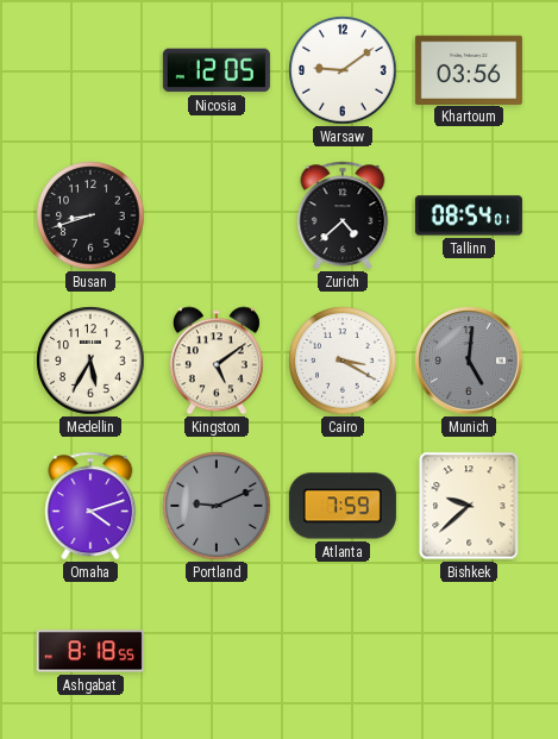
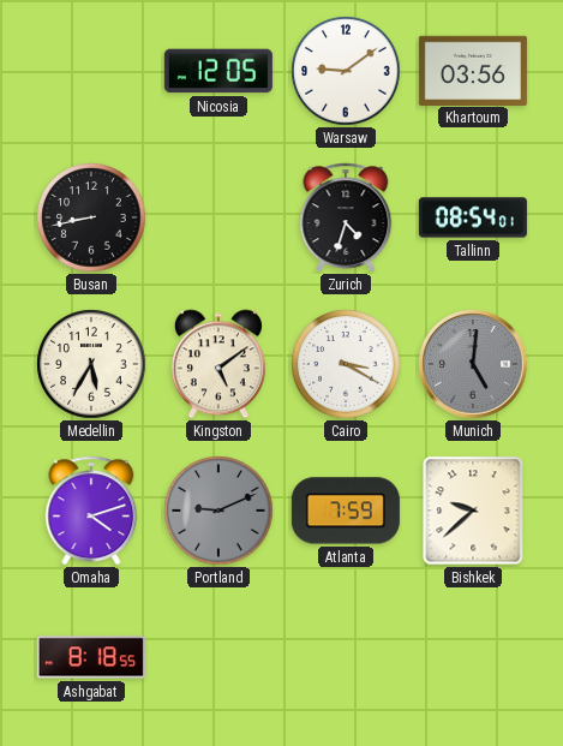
Busan: 8:42 -> 8:43
Zurich: 4:38 -> 4:33
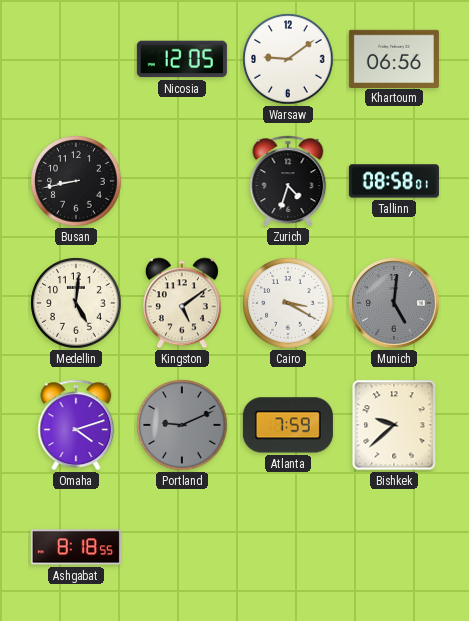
Khartoum: 03:56 -> 06:56
Tallinn: 08:54 -> 08:58
Medellin: 5:35 -> 5:01
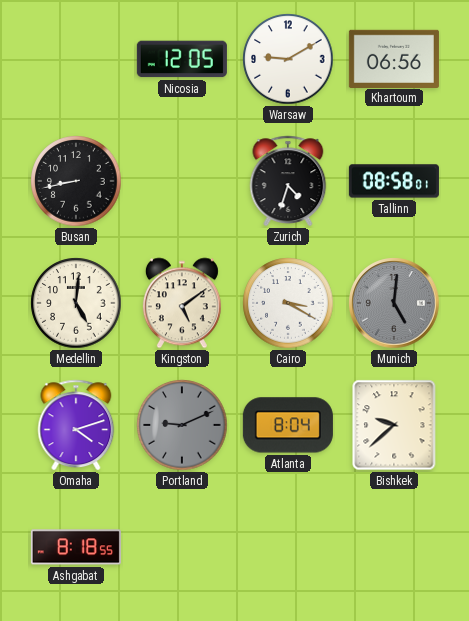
Warsaw: 9:09 -> 9:10
Atlanta: 7:59 -> 8:04
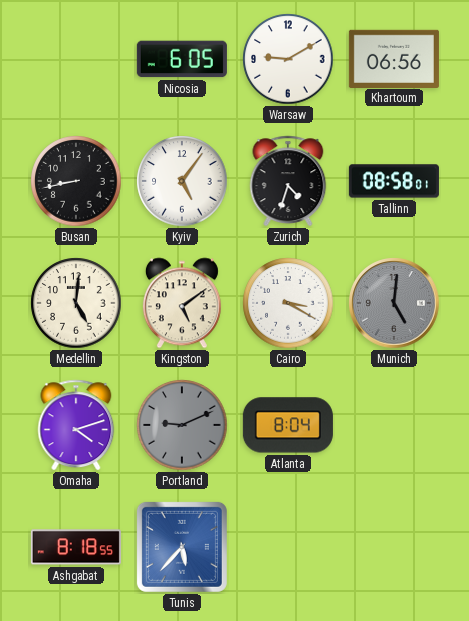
Nicosia: 12:05 -> 6:05
Kyiv: none -> 5:06
Bishkek: 9:38 -> none
Tunis: none -> 5:37
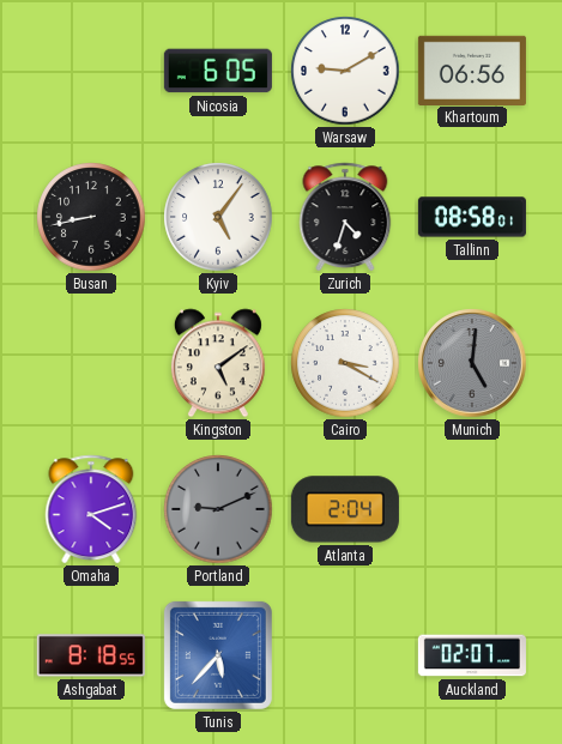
Medellin: 5:01 -> none
Atlanta: 8:04 -> 2:04
Auckland: none -> 02:07
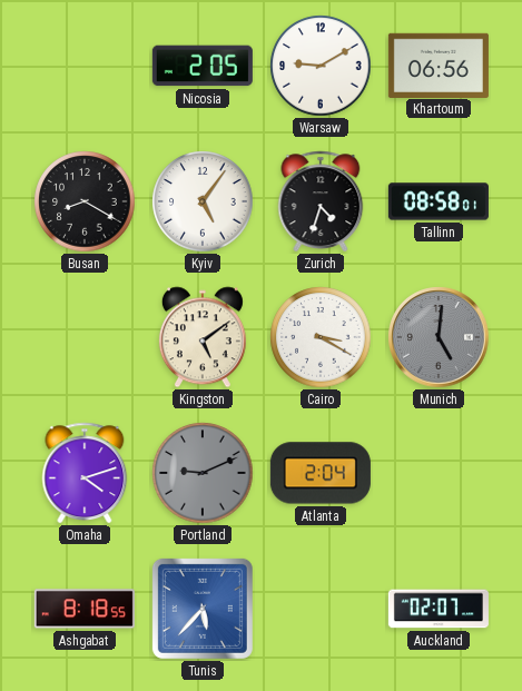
Nicosia: 6:05 -> 2:05
Busan: 8:43 -> 8:20
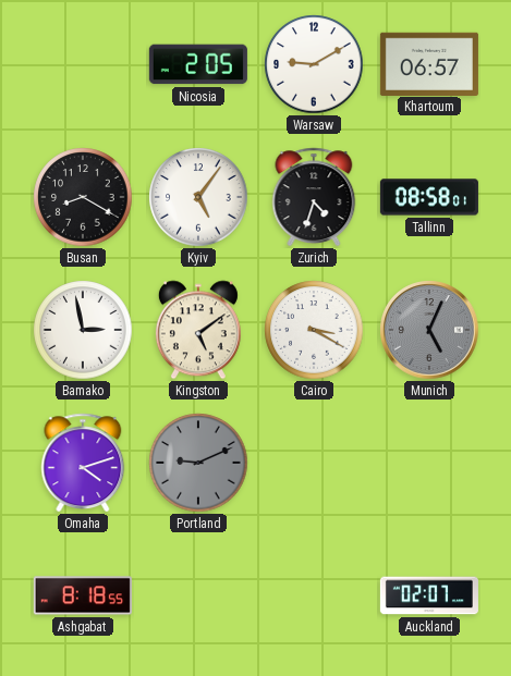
Khartoum: 06:56 -> 06:57
Bamako: none -> 2:58
Munich: 5:01 -> 5:04
Atlanta: 2:04 -> none
Tunis: 5:37 -> none
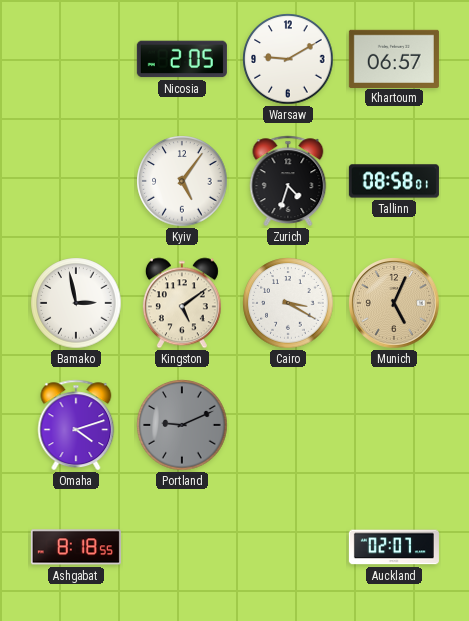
Busan: 8:20 -> none
Munich dial: grey -> champagne
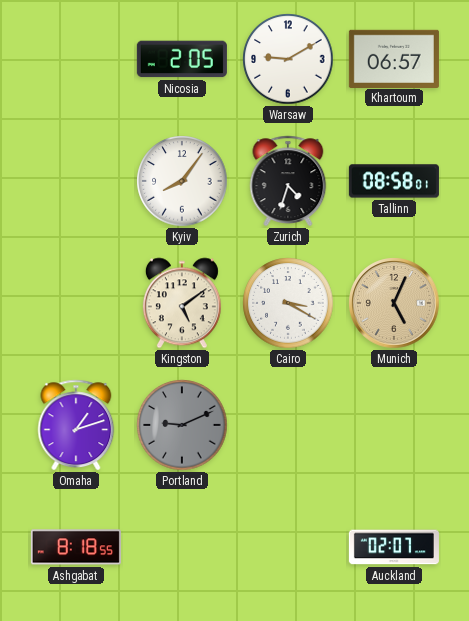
Kyiv: 5:06 -> 8:06
Bamako: 2:58 -> none
Omaha: 4:12 -> 1:12
